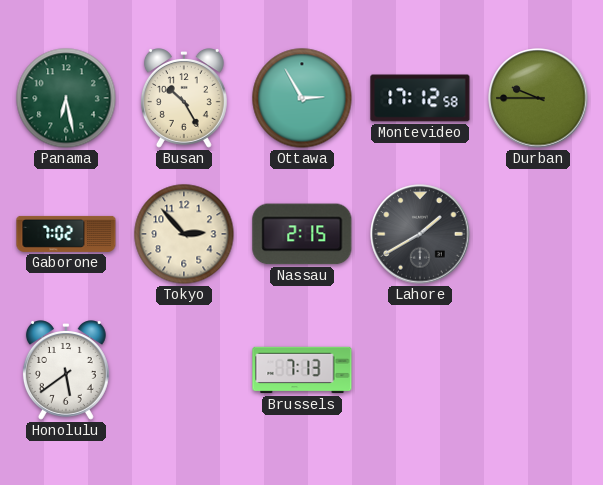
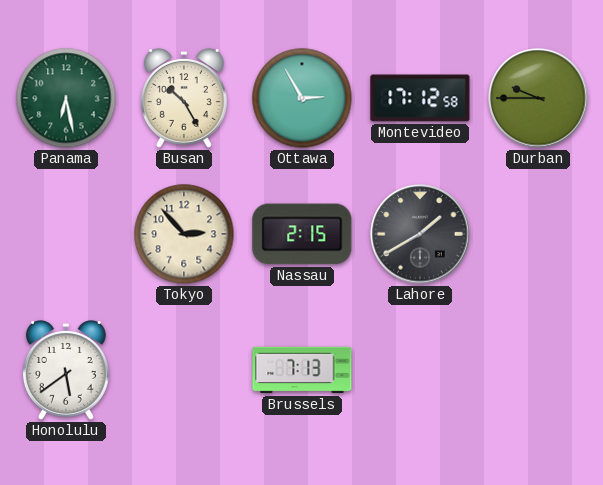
Gaborone: 7:02 -> none
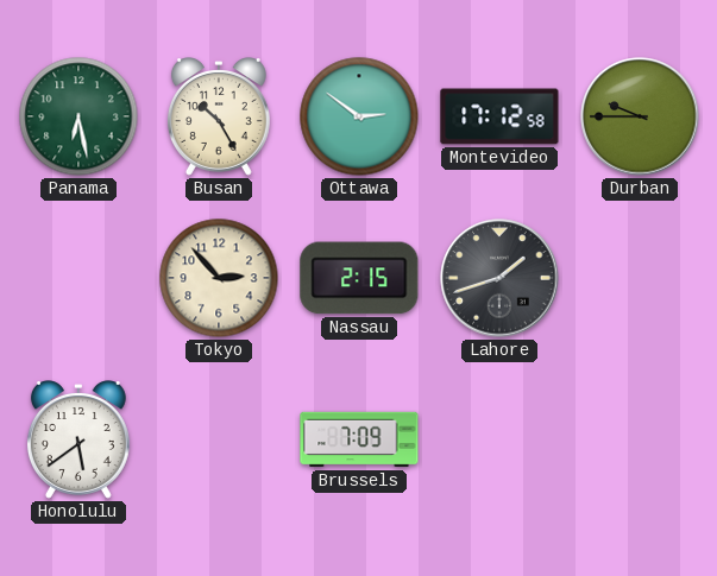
Ottawa: 2:55 -> 2:51
Lahore: 1:40 -> 1:42
Brussels: 7:13 -> 7:09
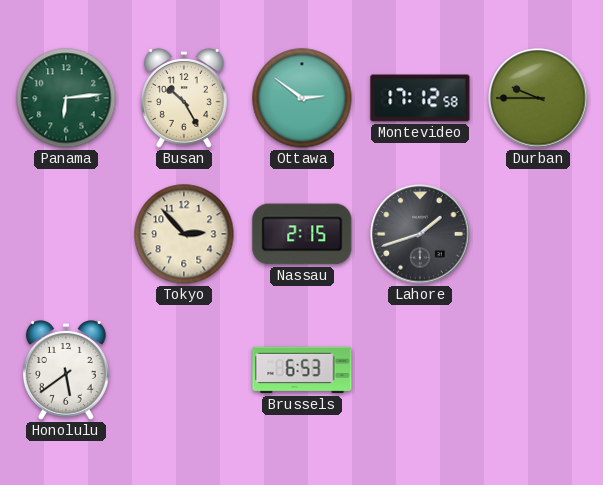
Panama: 6:28 -> 6:14
Brussels: 7:09 -> 6:53
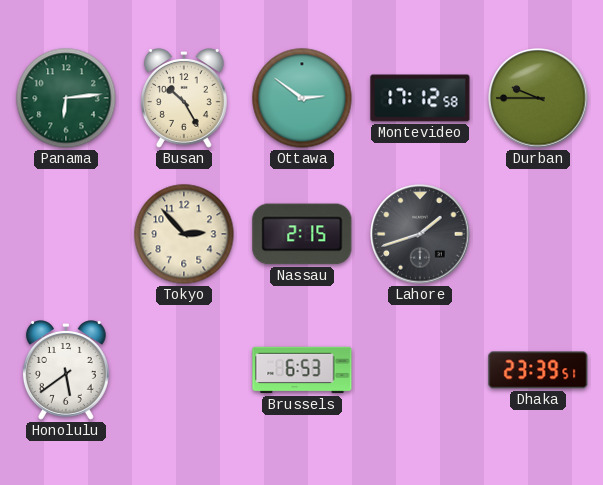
Dhaka: none -> 23:39
